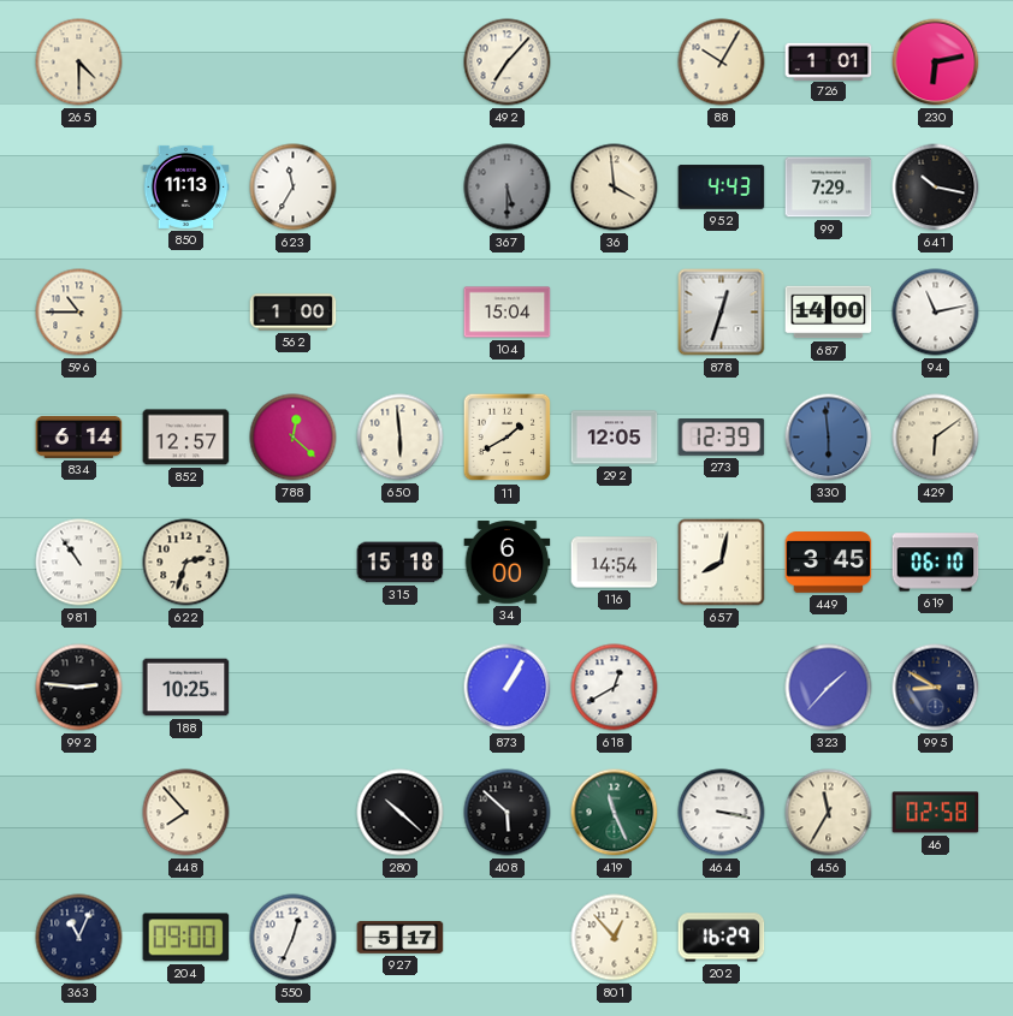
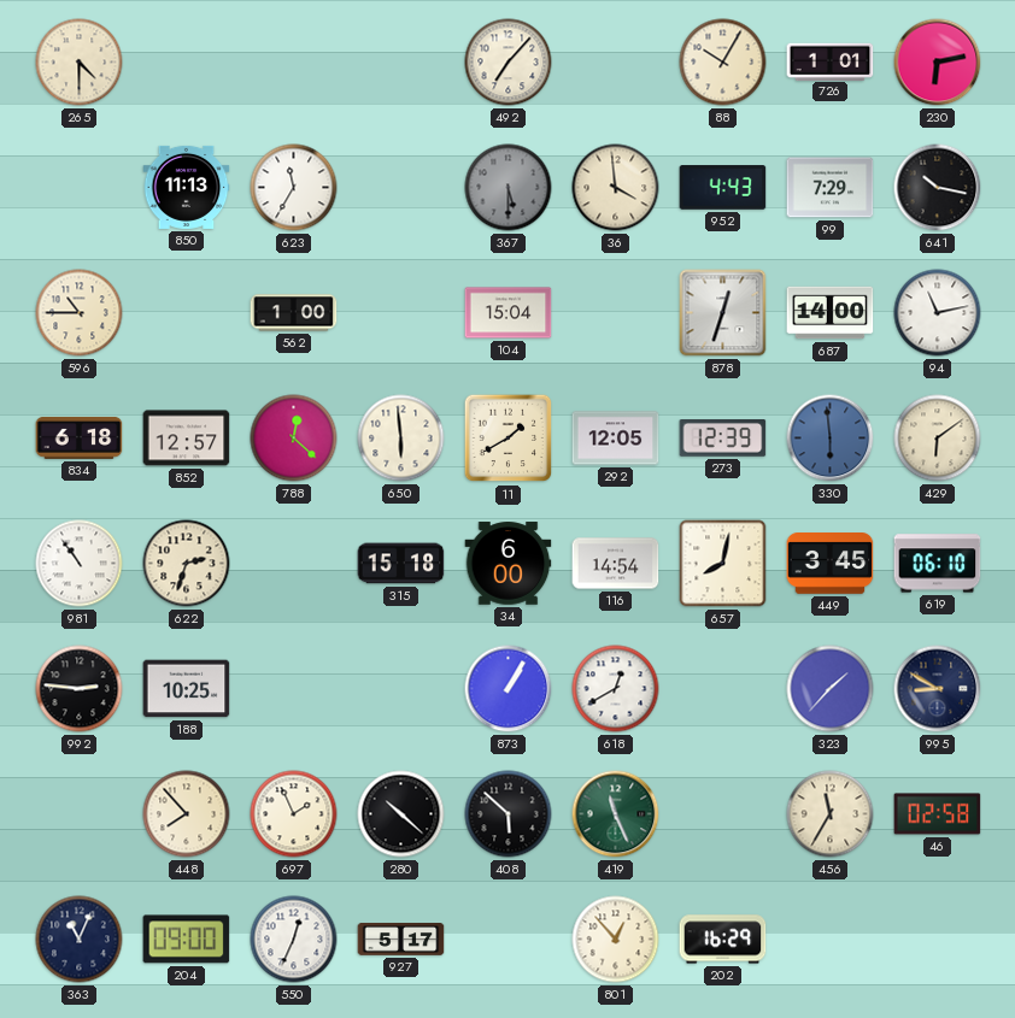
834: 6:14 -> 6:18
697: none -> 1:56
464: 3:17 -> none
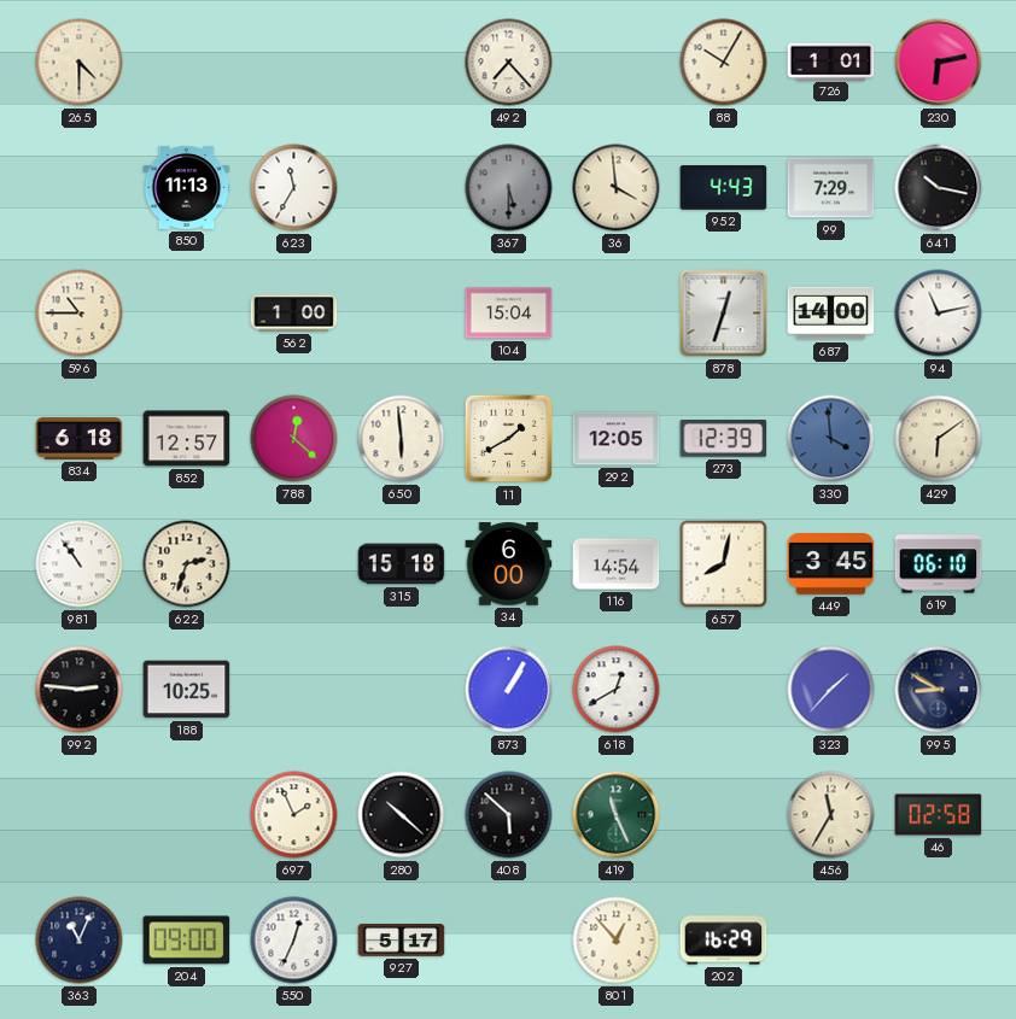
492: 7:07 -> 7:23
330: 5:59 -> 3:59
448: 7:53 -> none
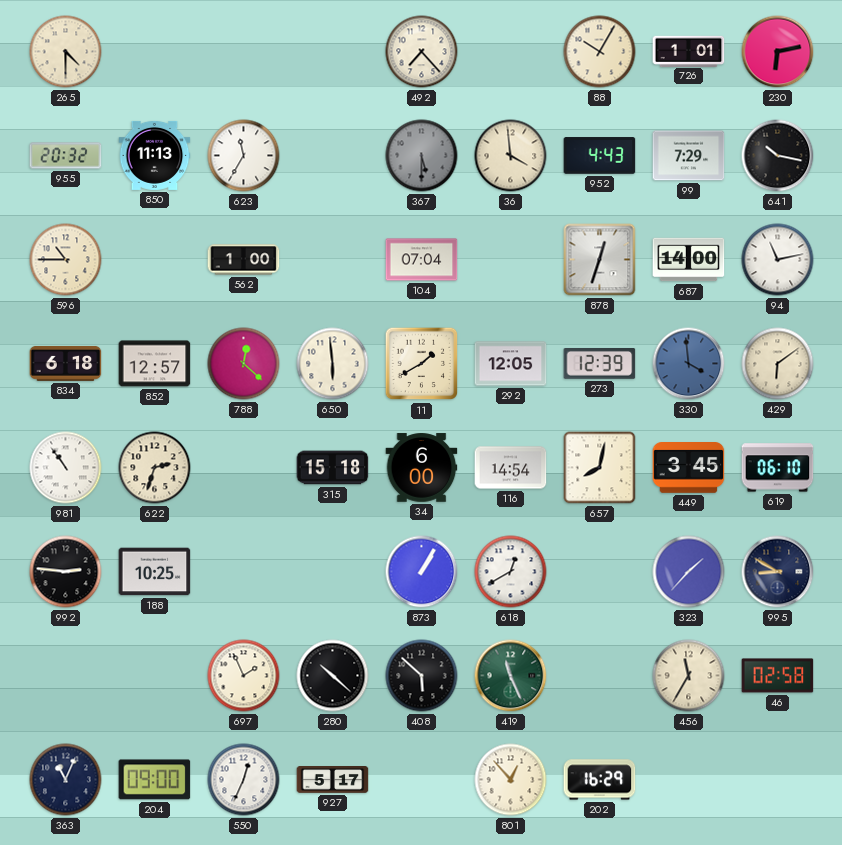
955: none -> 20:32
104: 15:04 -> 07:04
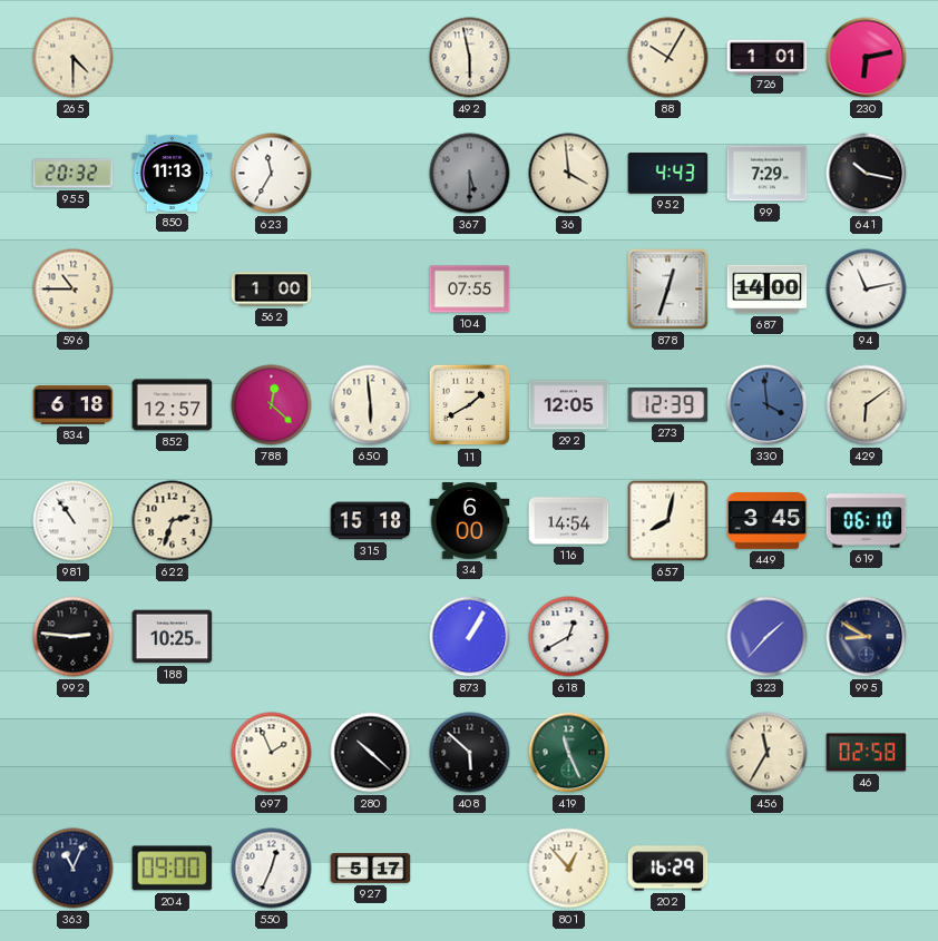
492: 7:23 -> 5:58
104: 07:04 -> 07:55
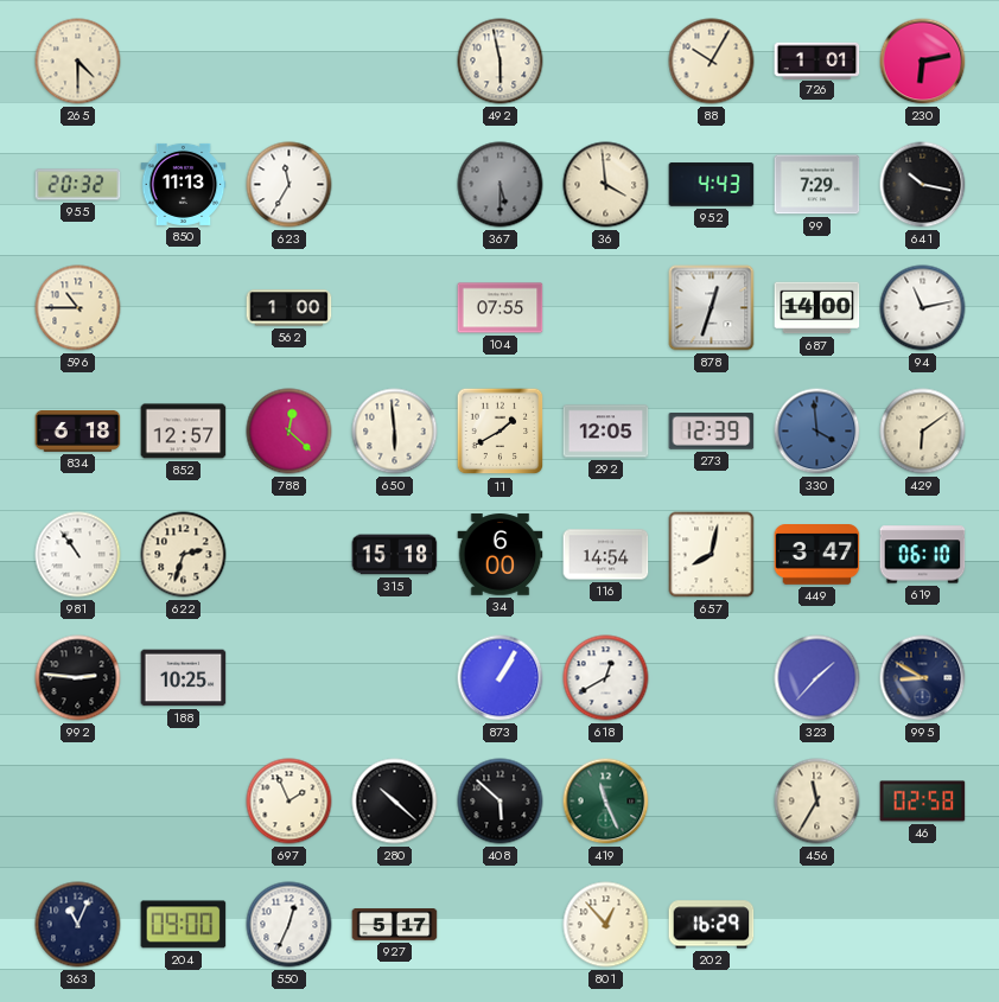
449: 3:45 -> 3:47
